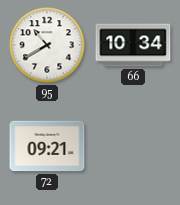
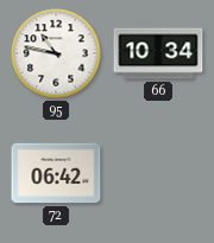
95: 10:40 -> 10:47
72: 09:21 -> 06:42
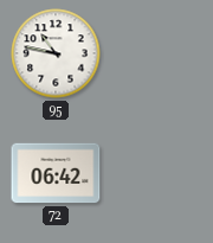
66: 10:34 -> none
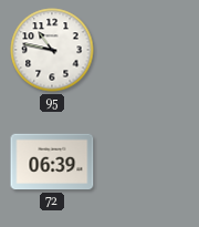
72: 06:42 -> 06:39
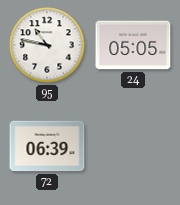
24: none -> 05:05
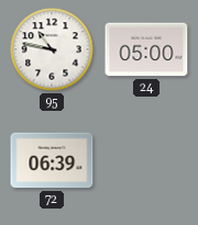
24: 05:05 -> 05:00
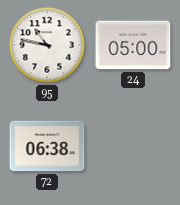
72: 06:39 -> 06:38
